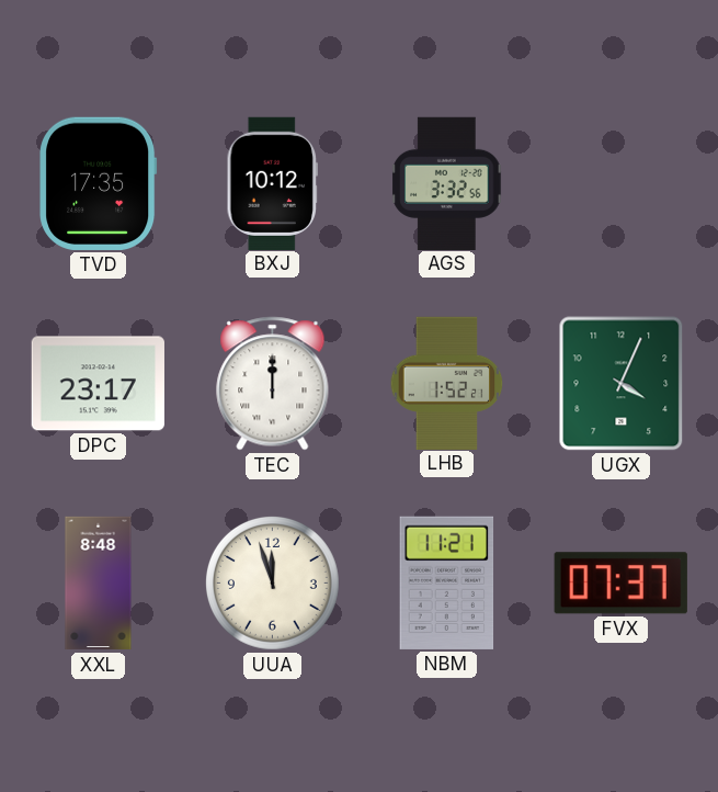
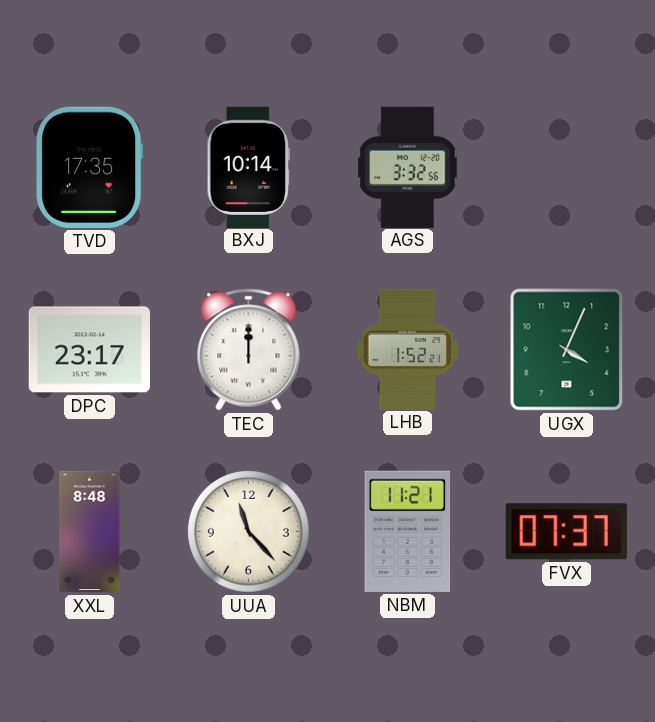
BXJ: 10:12 -> 10:14
UUA: 11:57 -> 11:23
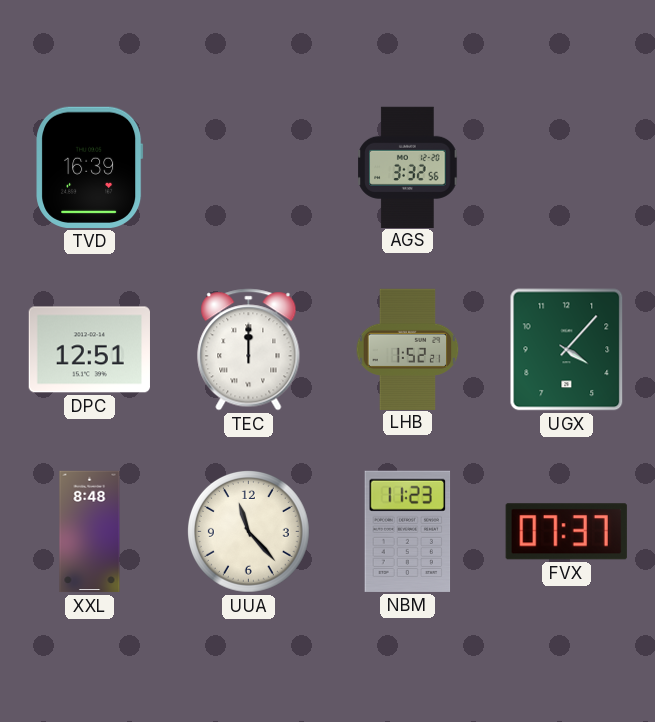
TVD: 17:35 -> 16:39
BXJ: 10:14 -> none
DPC: 23:17 -> 12:51
UGX: 4:04 -> 4:07
NBM: 11:21 -> 11:23
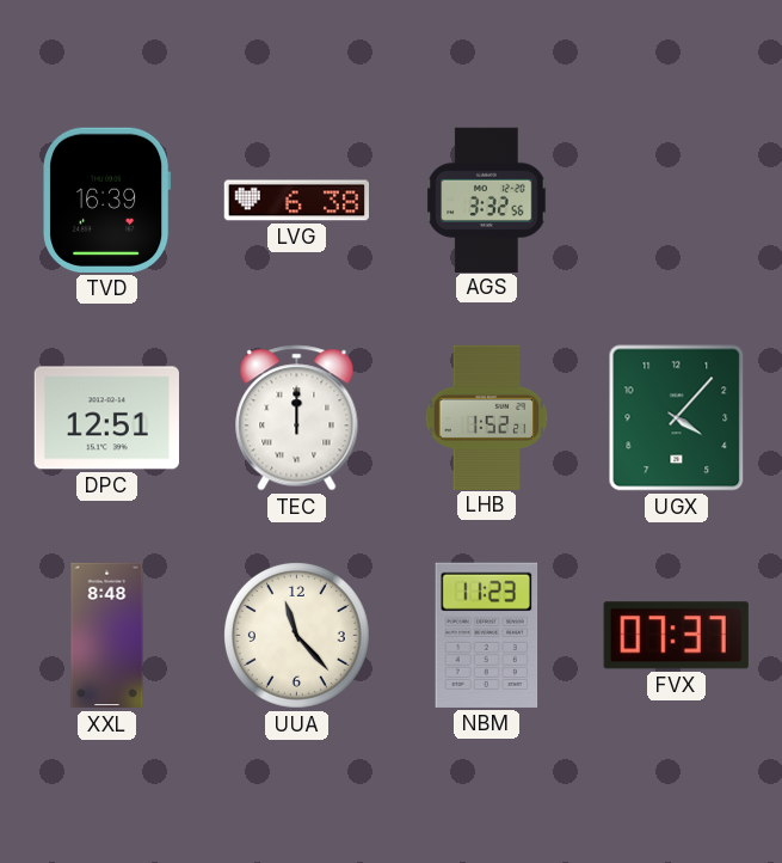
LVG: none -> 6:38
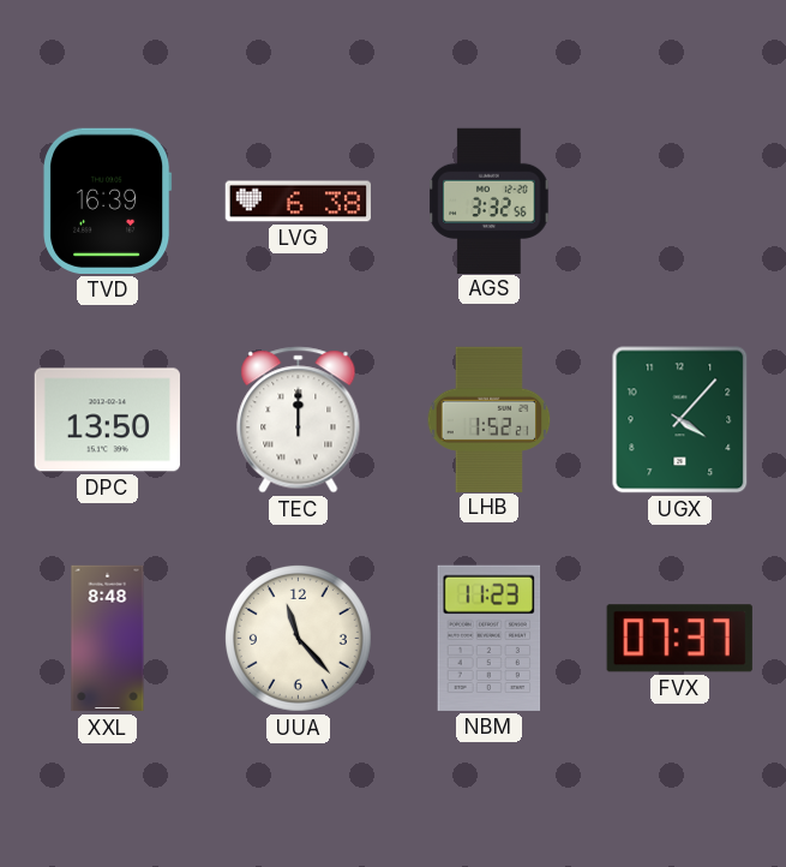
DPC: 12:51 -> 13:50
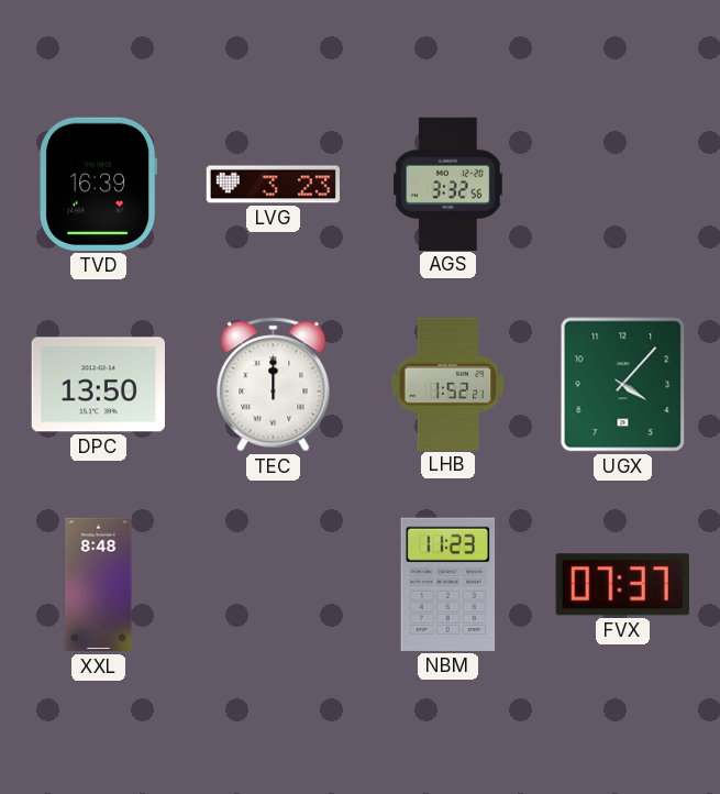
LVG: 6:38 -> 3:23
UUA: 11:23 -> none
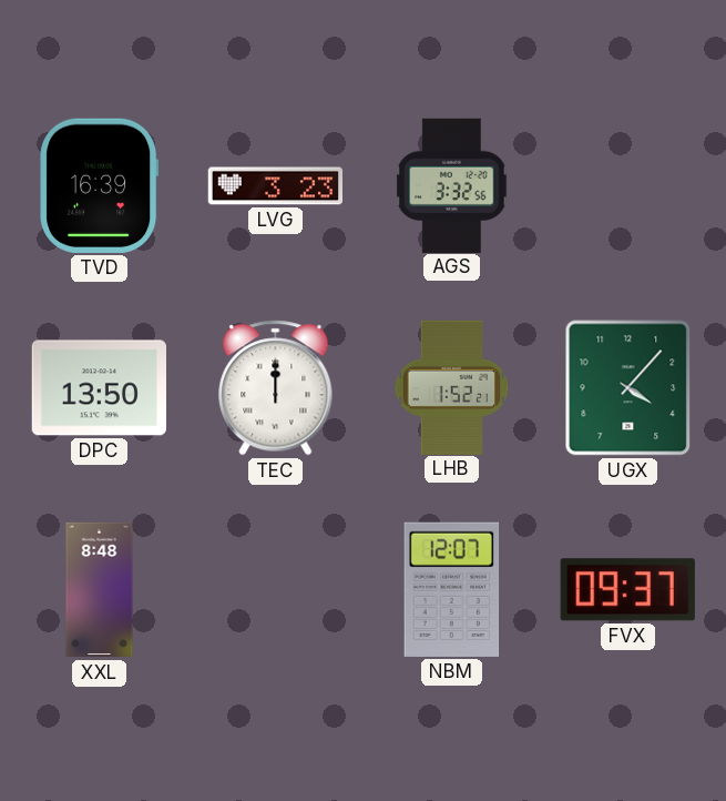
NBM: 11:23 -> 12:07
FVX: 07:37 -> 09:37
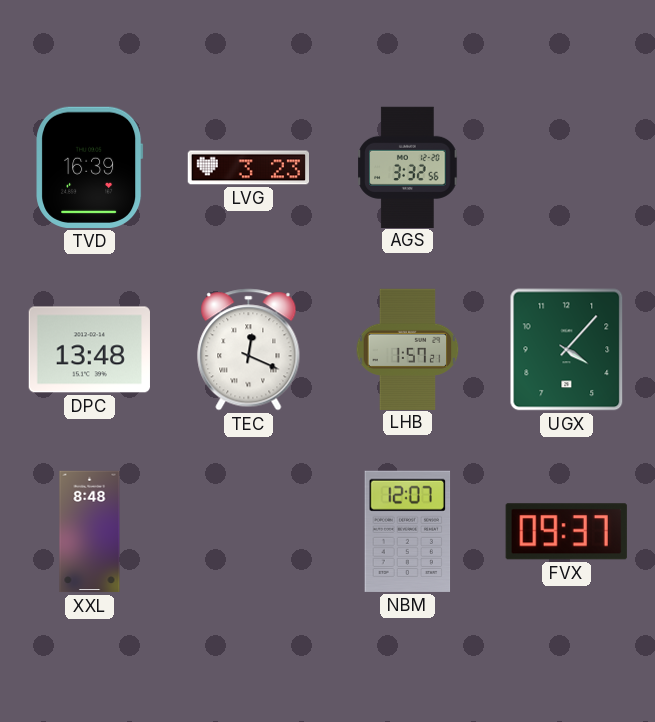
DPC: 13:50 -> 13:48
TEC: 12:00 -> 12:19
LHB: 1:52 -> 1:57
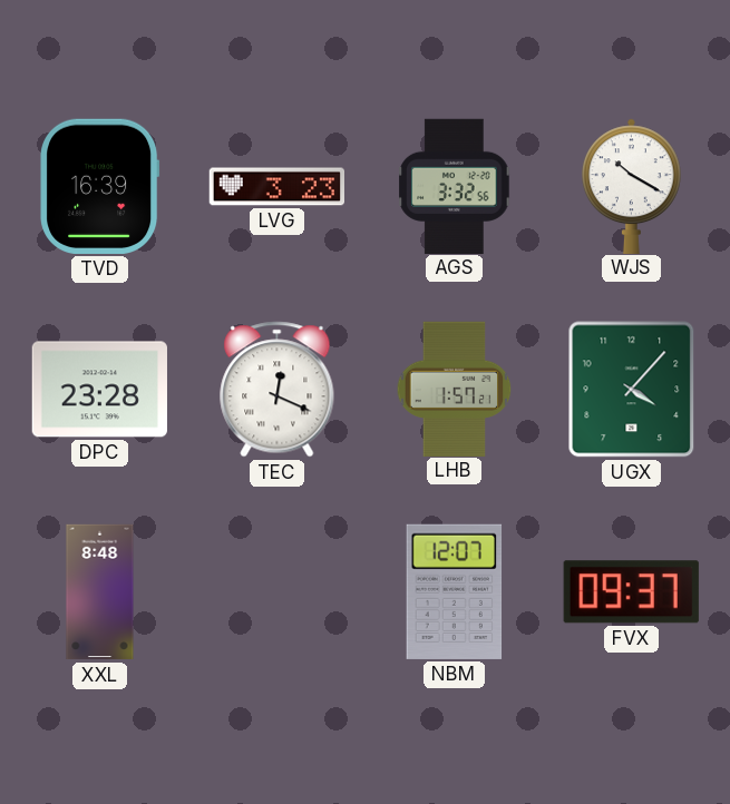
WJS: none -> 10:20
DPC: 13:48 -> 23:28
